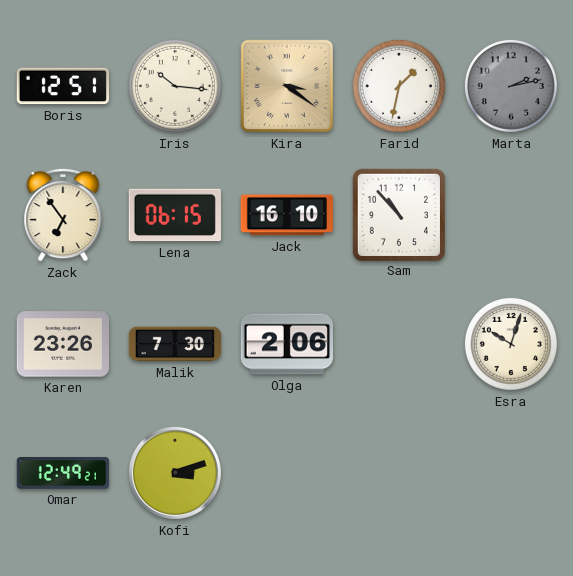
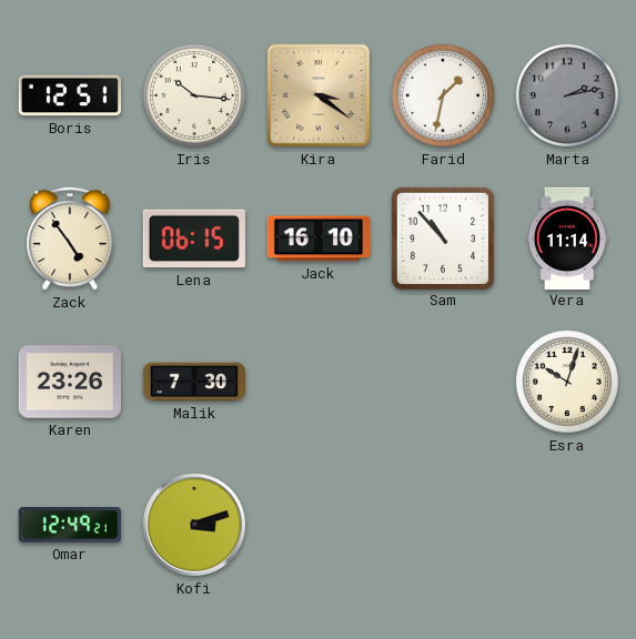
Zack: 6:54 -> 4:54
Vera: none -> 11:14
Olga: 2:06 -> none
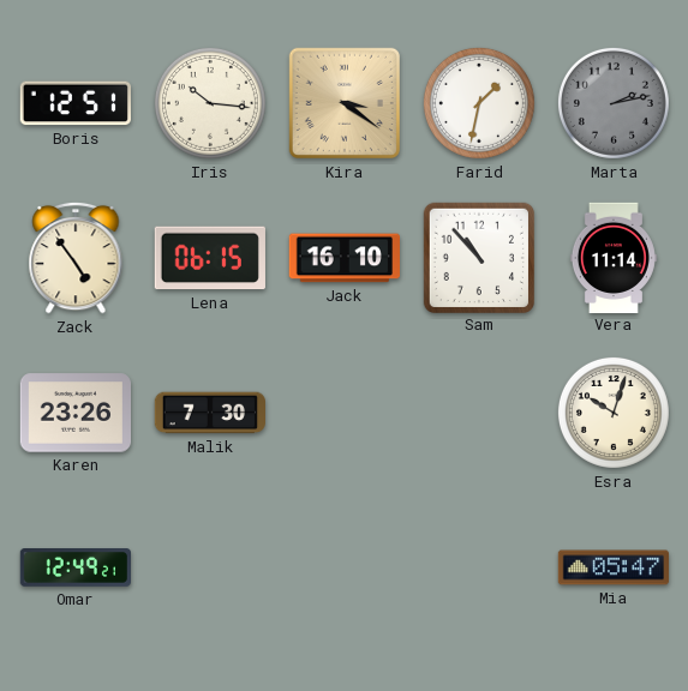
Kofi: 3:12 -> none
Mia: none -> 05:47
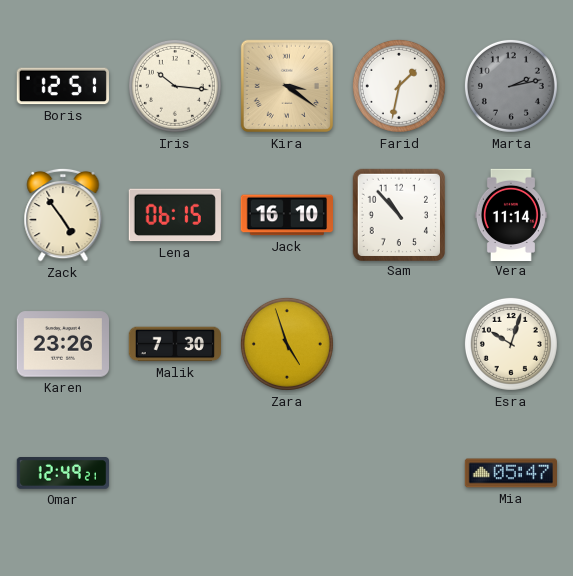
Zara: none -> 4:57
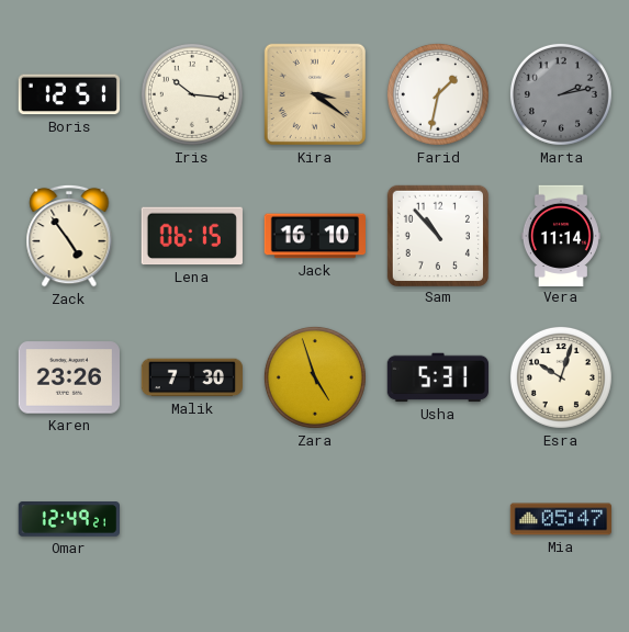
Usha: none -> 5:31
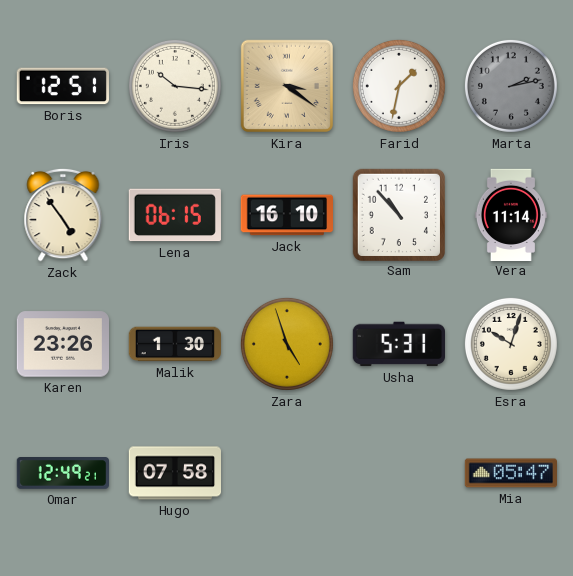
Malik: 7:30 -> 1:30
Hugo: none -> 07:58
